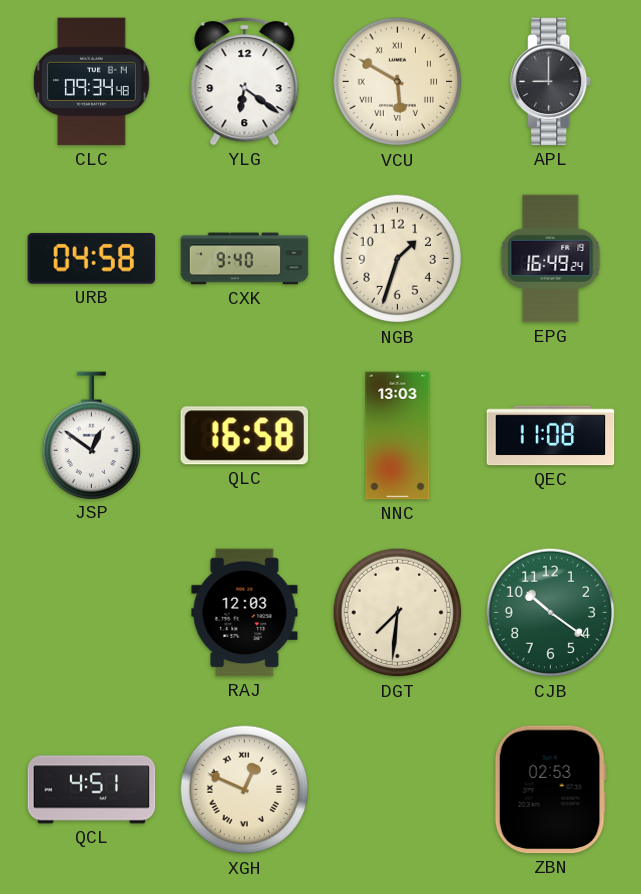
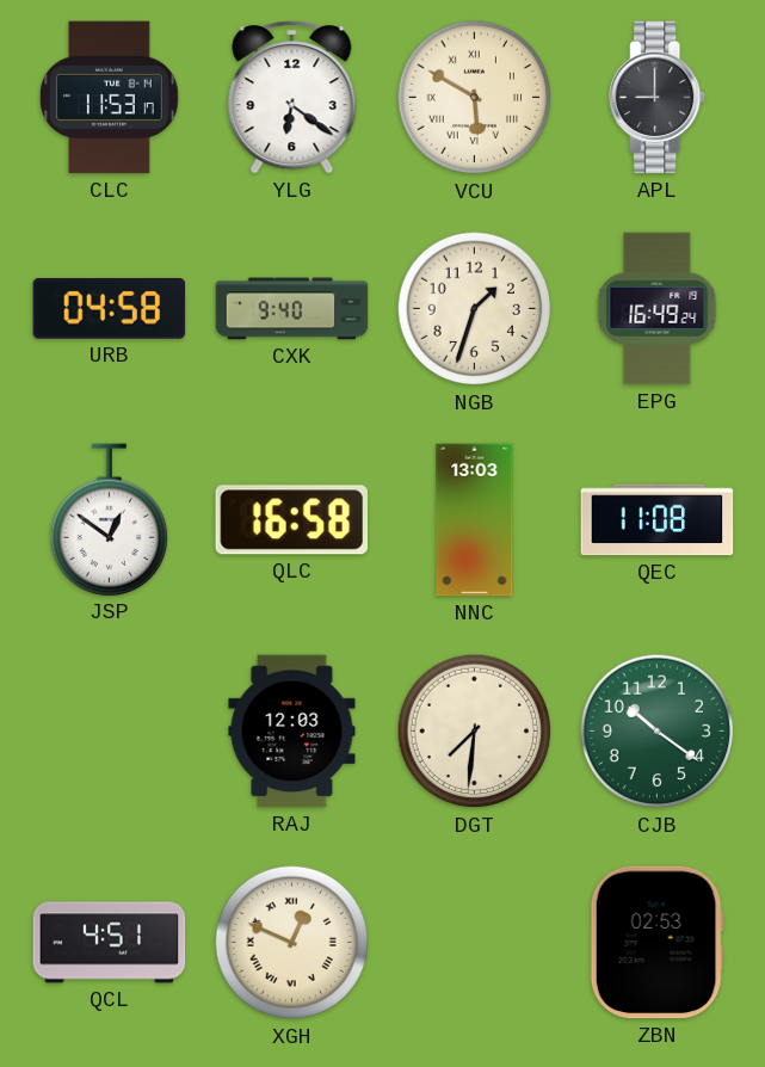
CLC: 09:34 -> 11:53
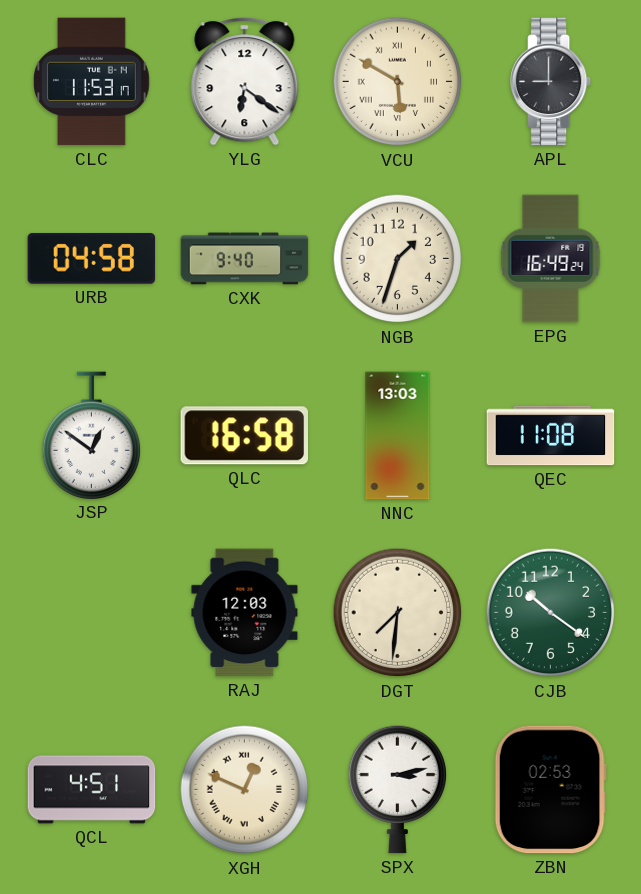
SPX: none -> 3:13
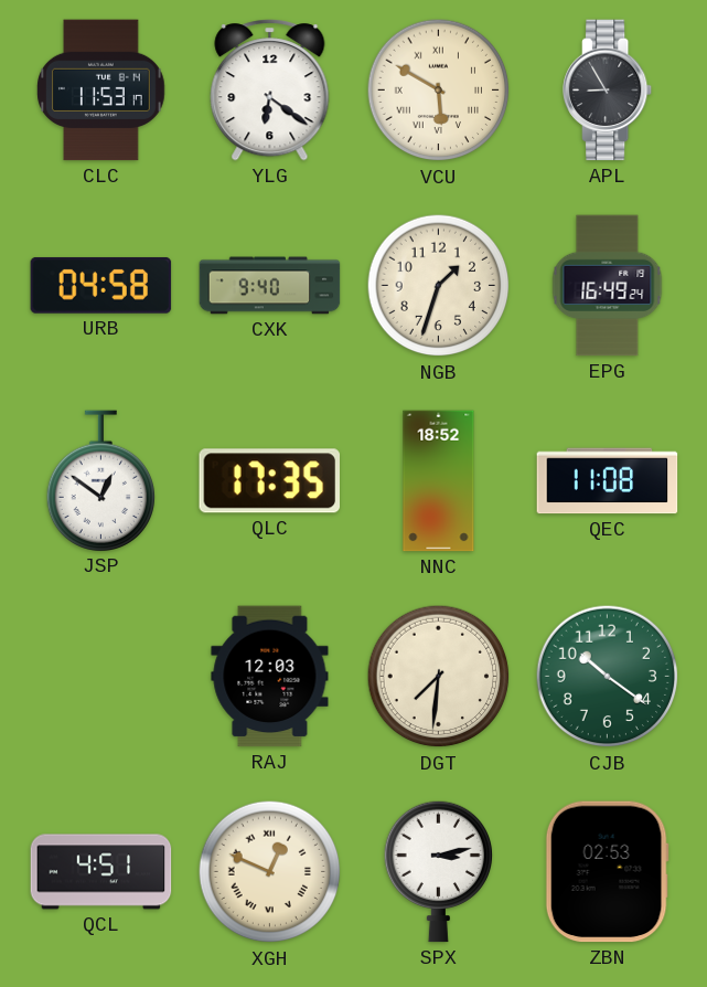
APL: 9:00 -> 8:55
QLC: 16:58 -> 17:35
NNC: 13:03 -> 18:52
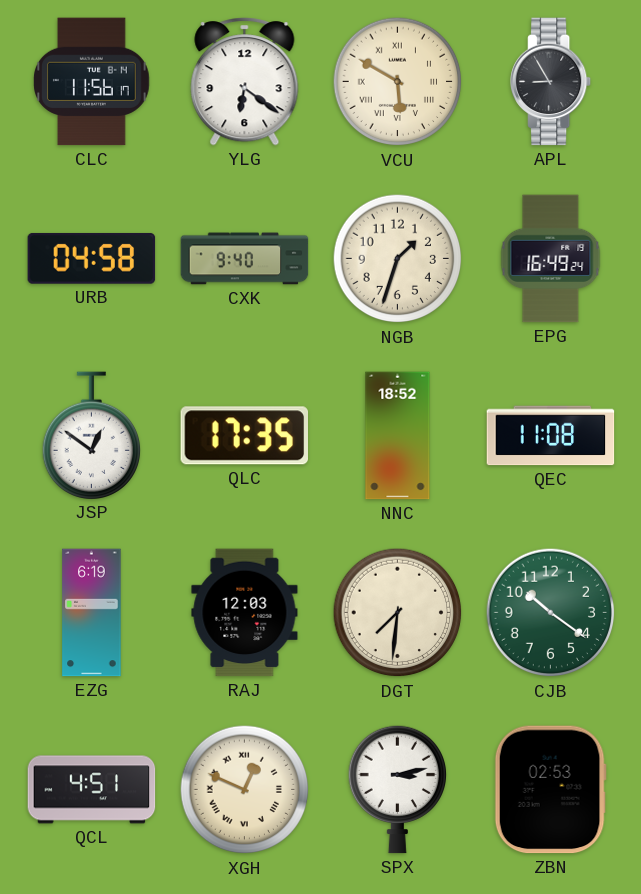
CLC: 11:53 -> 11:56
EZG: none -> 6:19
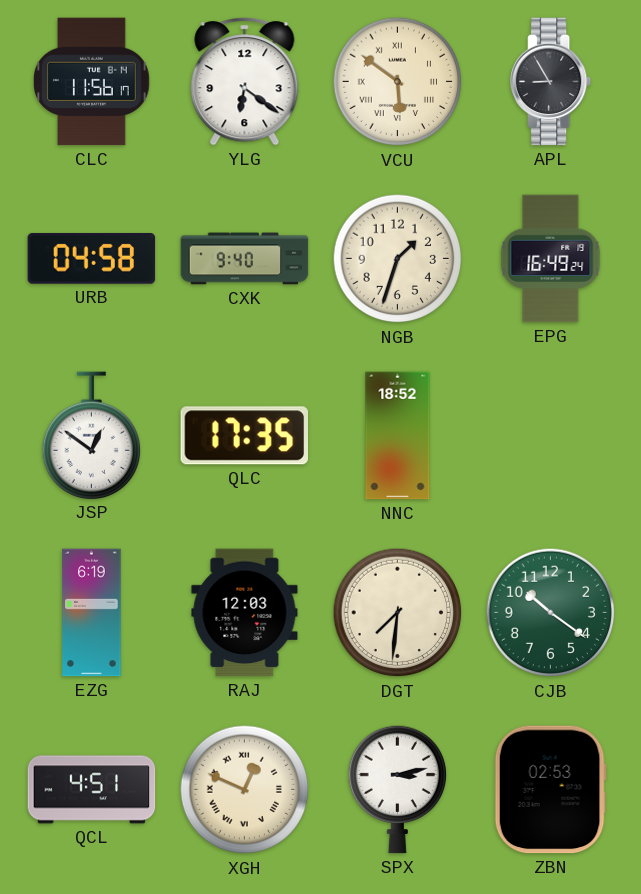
VCU: 5:50 -> 5:51
QEC: 11:08 -> none
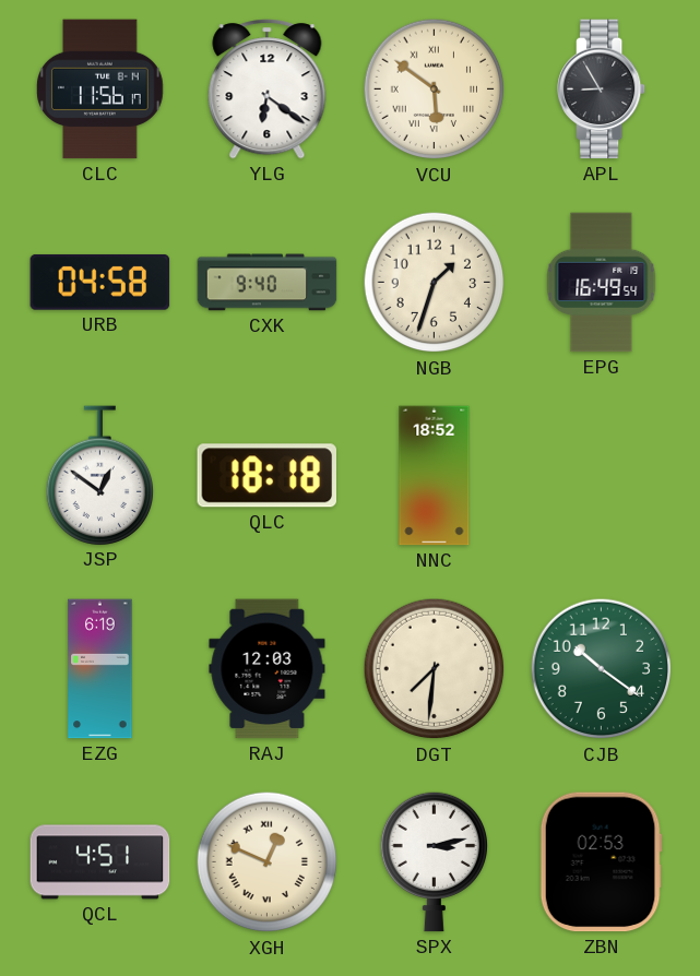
EPG: 16:49:24 -> 16:49:54
QLC: 17:35 -> 18:18
